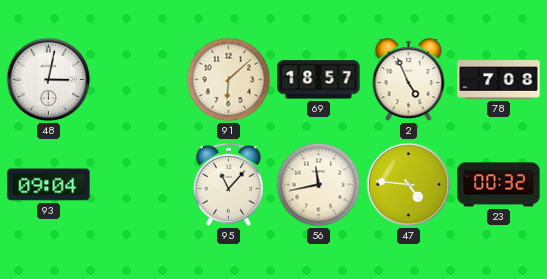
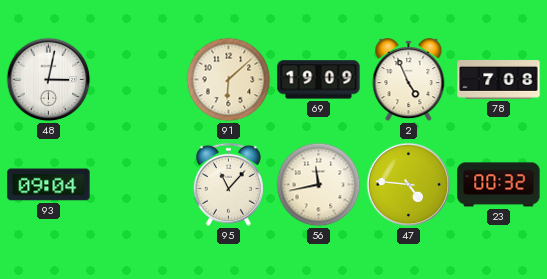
69: 18:57 -> 19:09
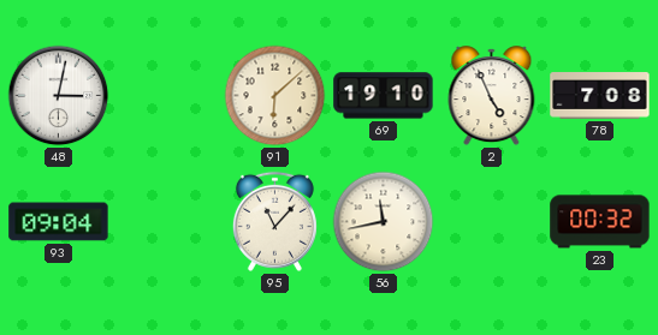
69: 19:09 -> 19:10
47: 4:46 -> none
